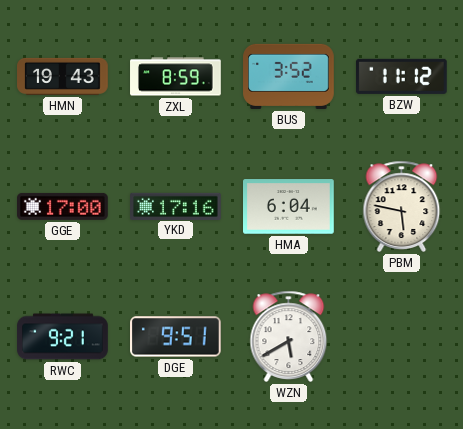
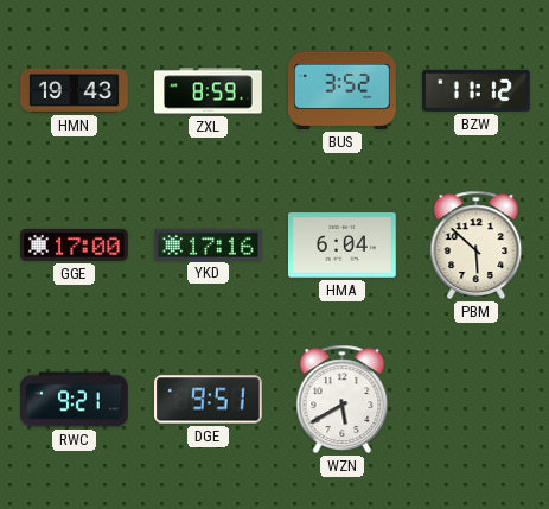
PBM: 5:47 -> 5:52
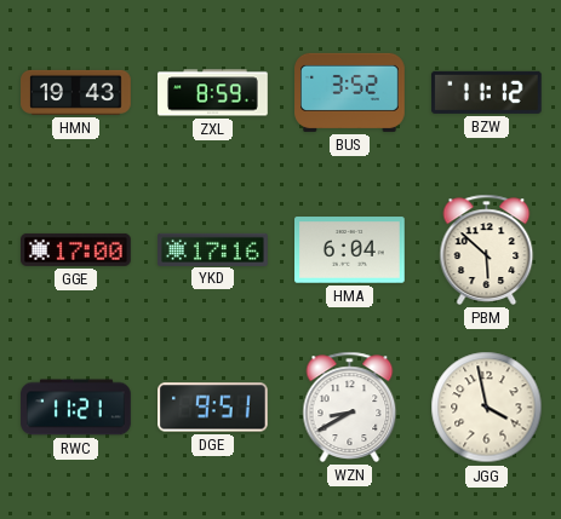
RWC: 9:21 -> 11:21
WZN: 5:40 -> 8:40
JGG: none -> 3:58
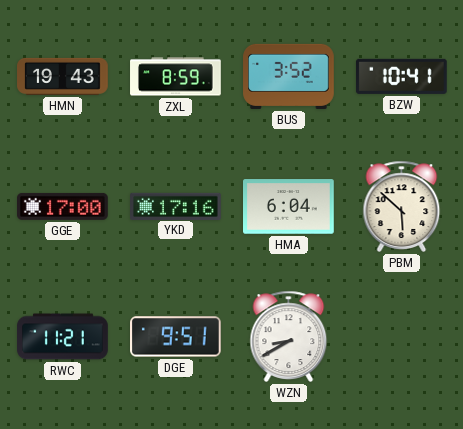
BZW: 11:12 -> 10:41
JGG: 3:58 -> none
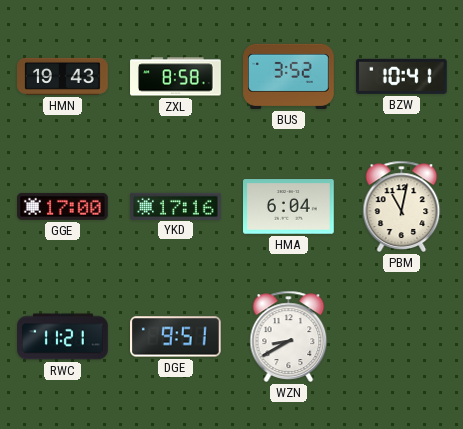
ZXL: 8:59 -> 8:58
PBM: 5:52 -> 11:02
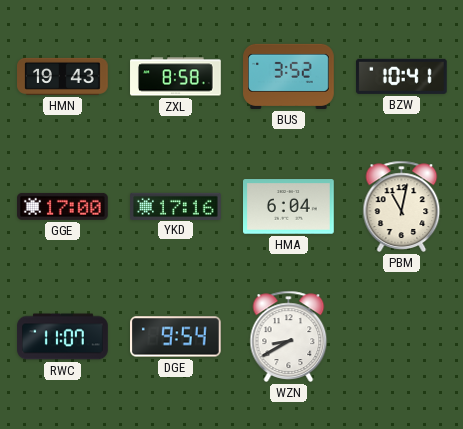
RWC: 11:21 -> 11:07
DGE: 9:51 -> 9:54
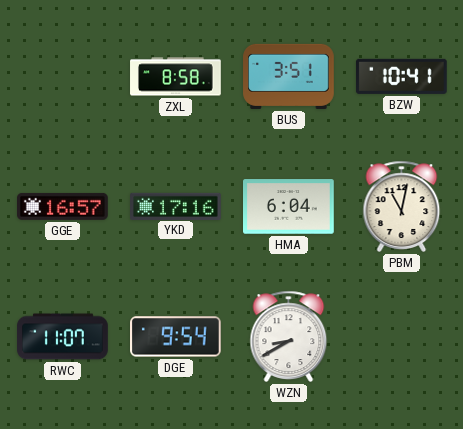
HMN: 19:43 -> none
BUS: 3:52 -> 3:51
GGE: 17:00 -> 16:57
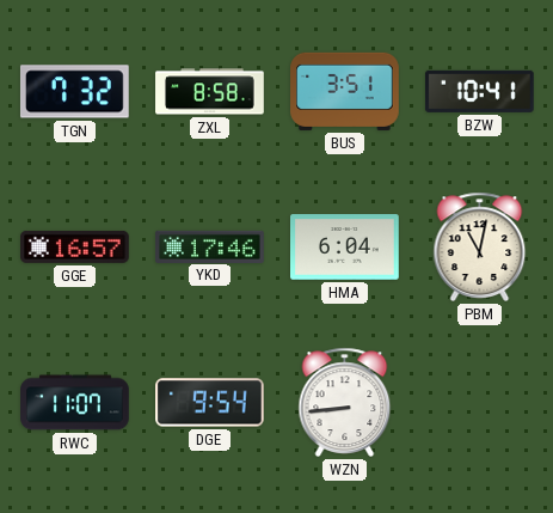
TGN: none -> 7:32
YKD: 17:16 -> 17:46
WZN: 8:40 -> 8:44
